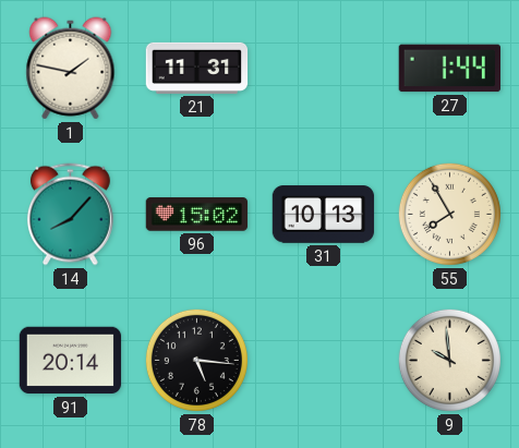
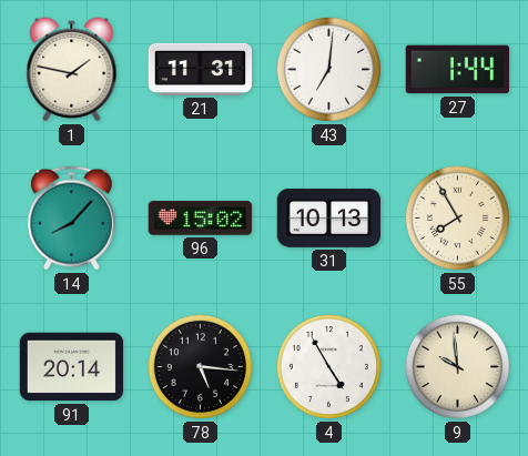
43: none -> 7:01
4: none -> 4:55
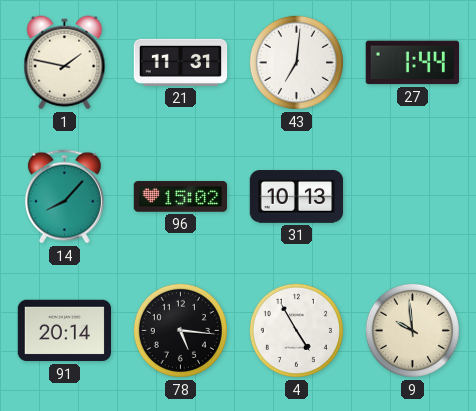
55: 7:55 -> none
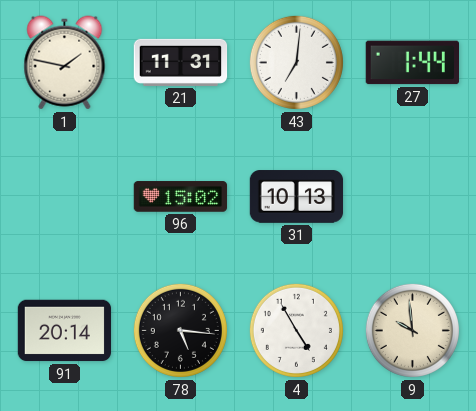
14: 8:07 -> none
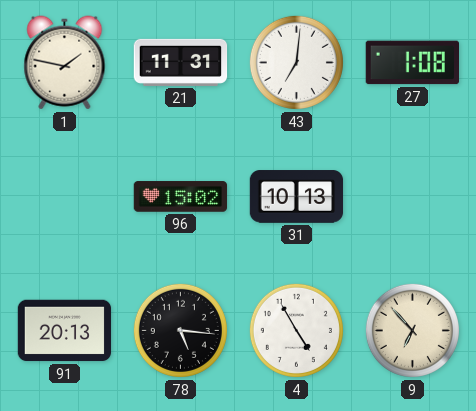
27: 1:44 -> 1:08
91: 20:14 -> 20:13
9: 9:59 -> 6:53
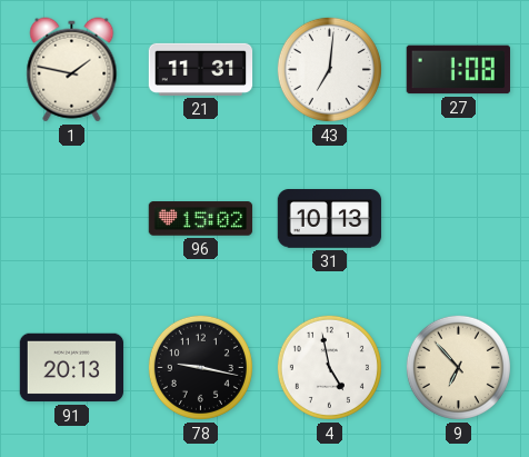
78: 5:16 -> 9:17
4: 4:55 -> 4:58
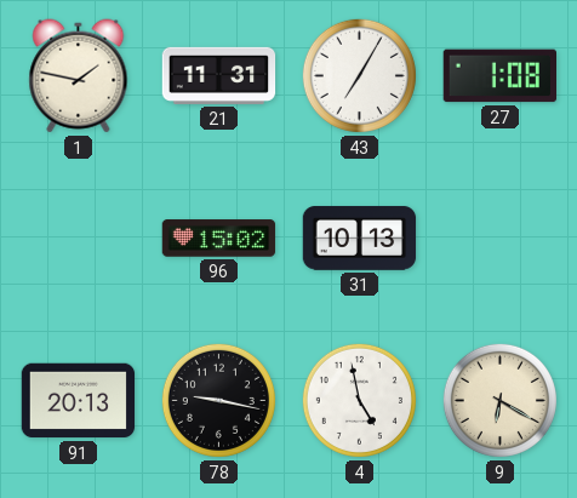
43: 7:01 -> 7:05
9: 6:53 -> 6:20
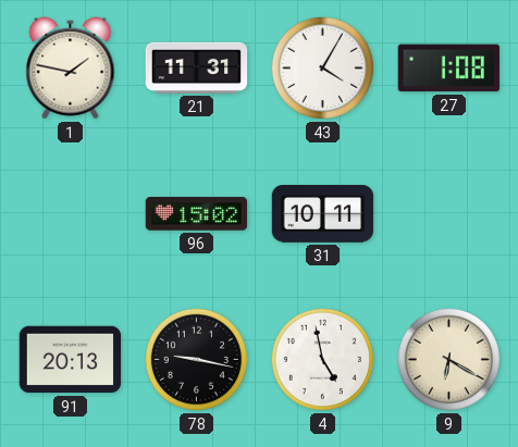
43: 7:05 -> 4:05
31: 10:13 -> 10:11
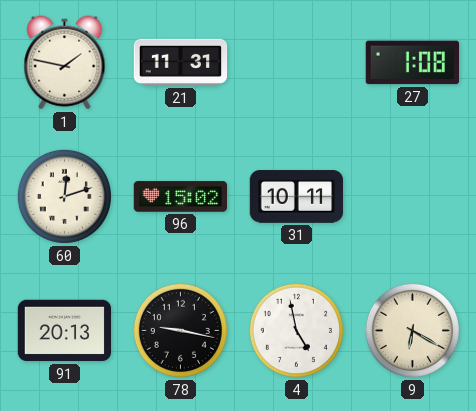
43: 4:05 -> none
60: none -> 12:12
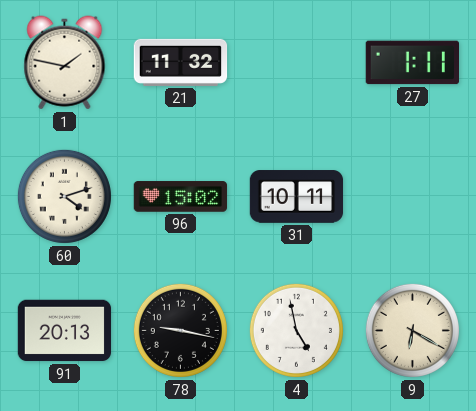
21: 11:31 -> 11:32
27: 1:08 -> 1:11
60: 12:12 -> 4:12
